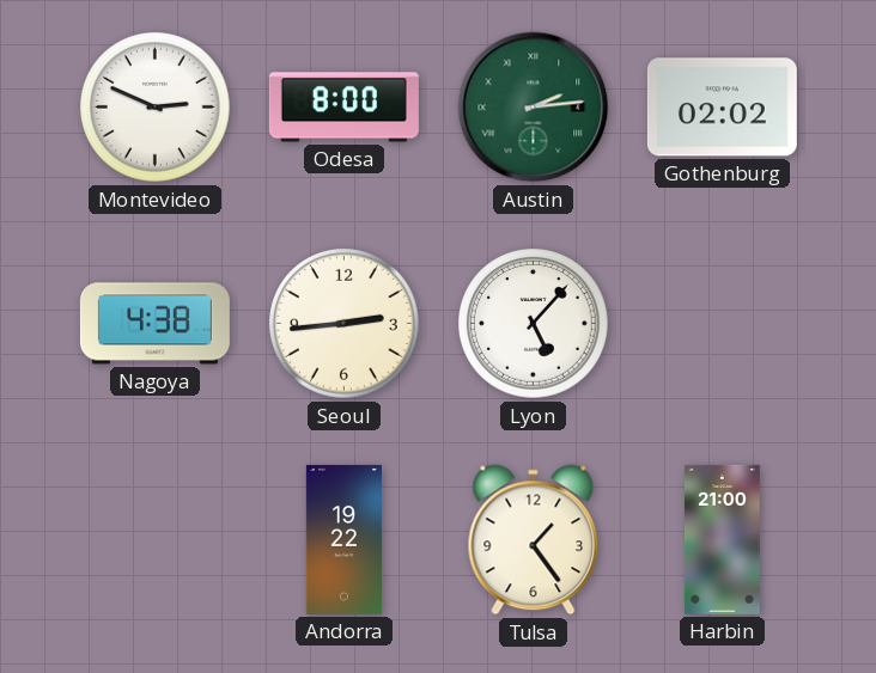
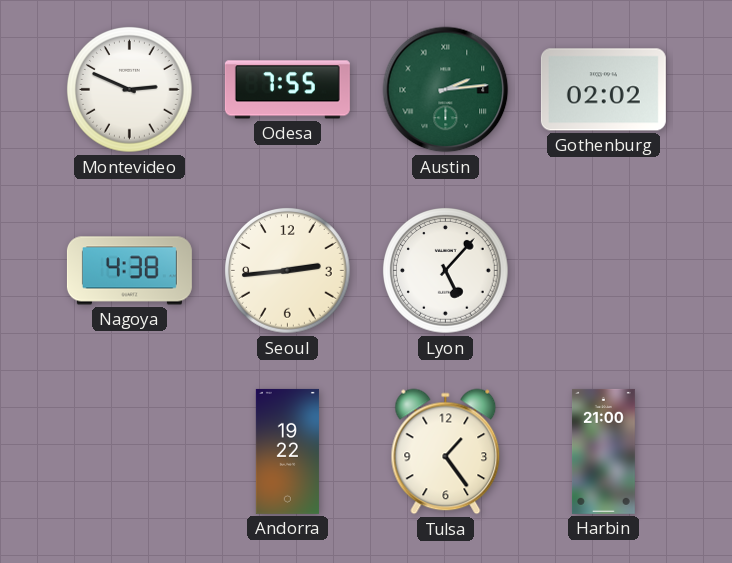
Odesa: 8:00 -> 7:55
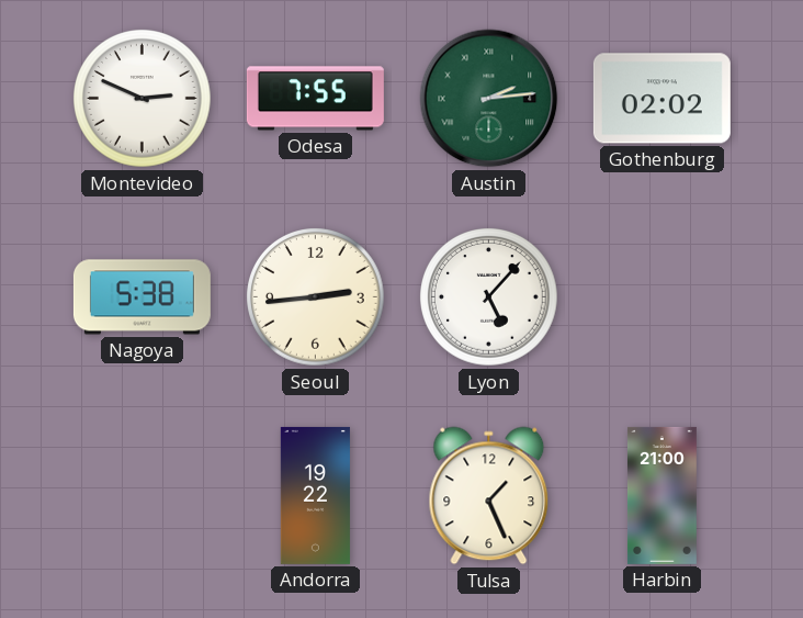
Nagoya: 4:38 -> 5:38
Tulsa: 1:24 -> 1:26
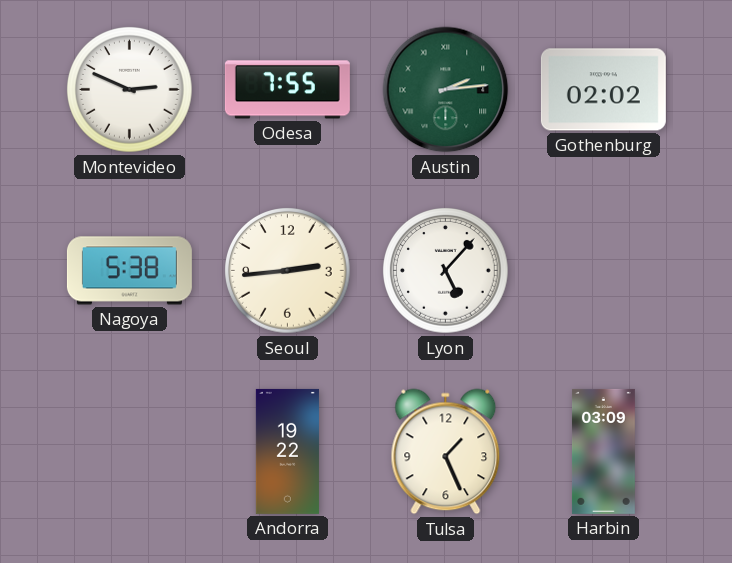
Harbin: 21:00 -> 03:09
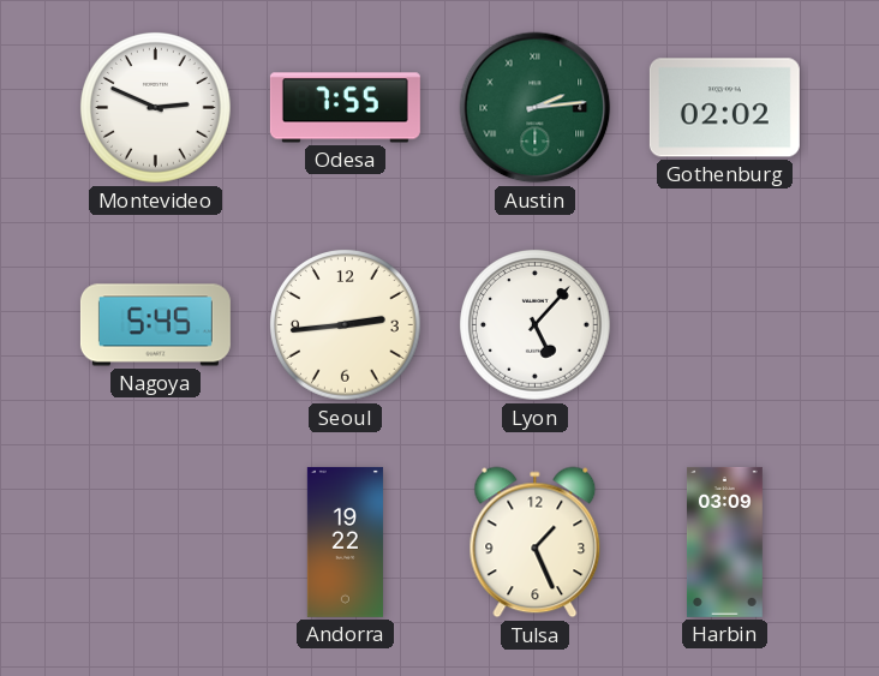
Nagoya: 5:38 -> 5:45
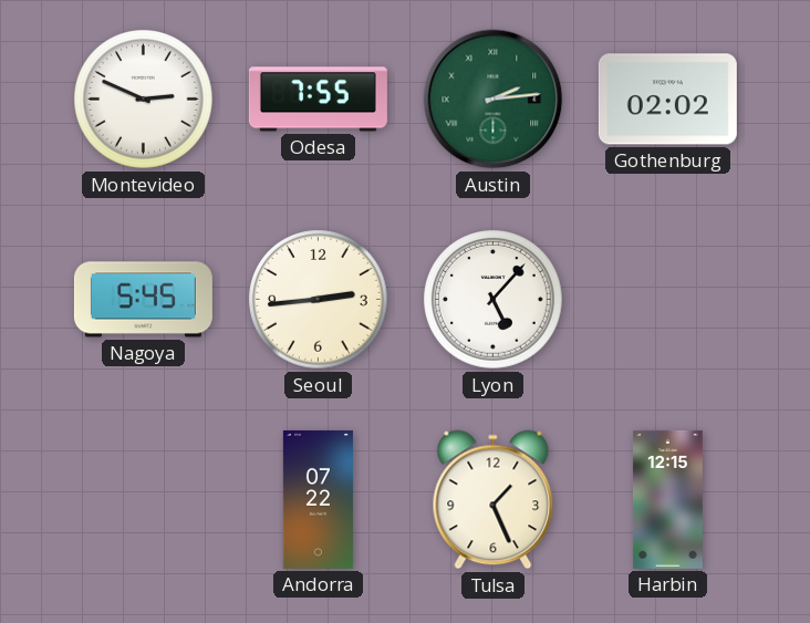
Andorra: 19:22 -> 07:22
Harbin: 03:09 -> 12:15
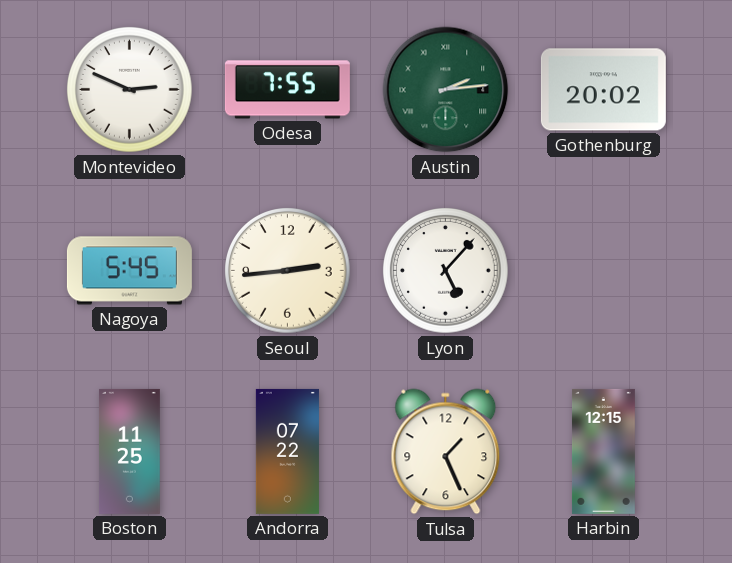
Gothenburg: 02:02 -> 20:02
Boston: none -> 11:25
